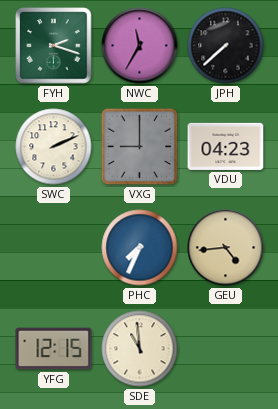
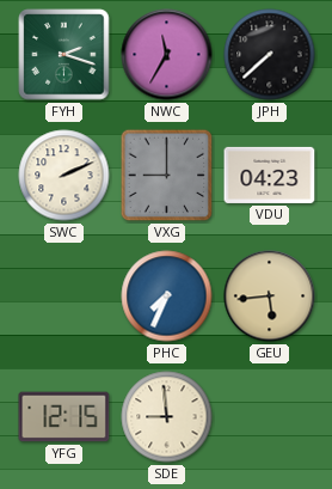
GEU: 4:44 -> 5:44
SDE: 10:59 -> 8:59
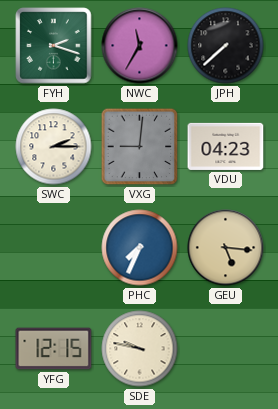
SWC: 2:11 -> 2:15
VXG: 9:00 -> 9:01
GEU: 5:44 -> 5:16
SDE: 8:59 -> 9:47
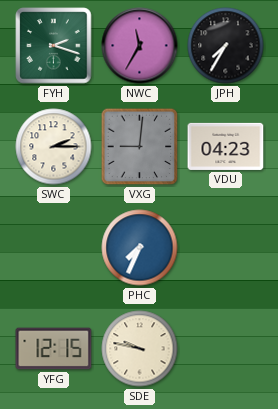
JPH: 7:38 -> 7:35
GEU: 5:16 -> none
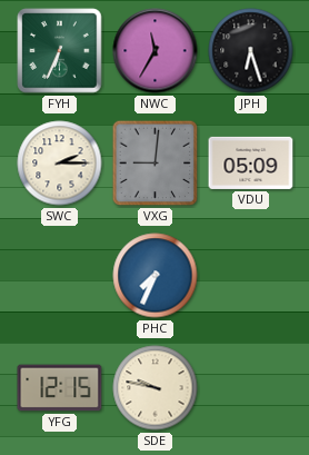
FYH: 2:18 -> 6:34
JPH: 7:35 -> 6:27
VDU: 04:23 -> 05:09
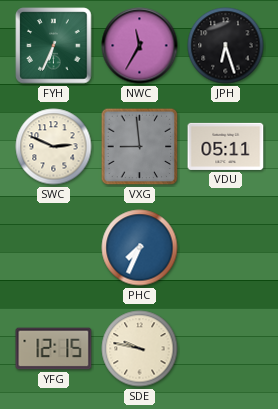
SWC: 2:15 -> 2:49
VXG: 9:01 -> 8:59
VDU: 05:09 -> 05:11
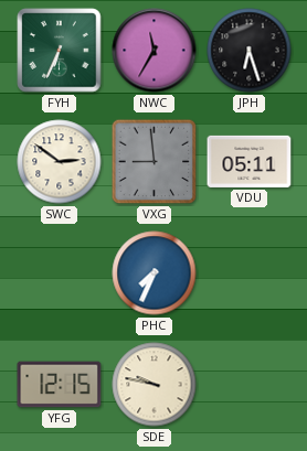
SWC: 2:49 -> 2:51
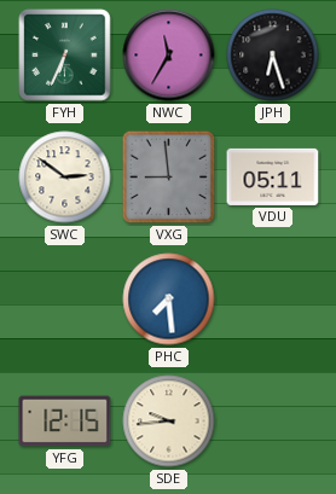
PHC: 7:34 -> 7:29
SDE: 9:47 -> 9:44
